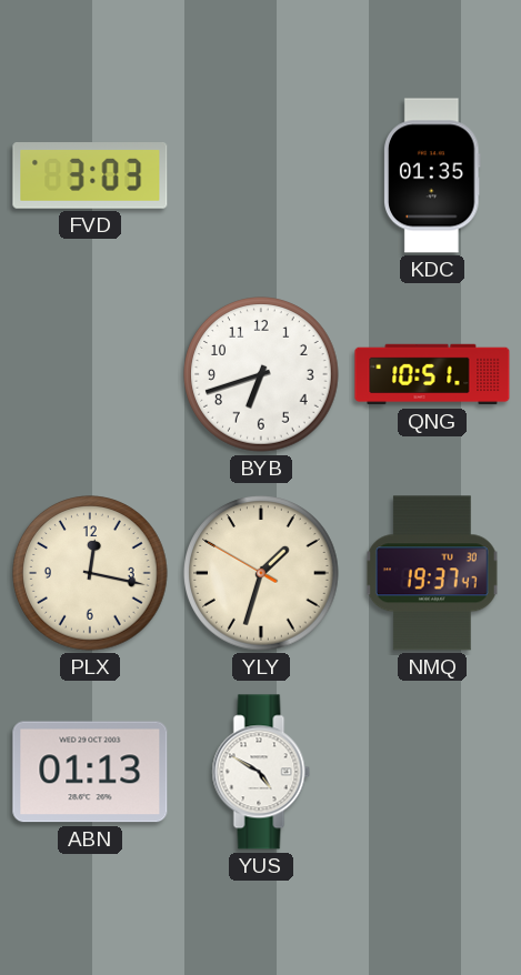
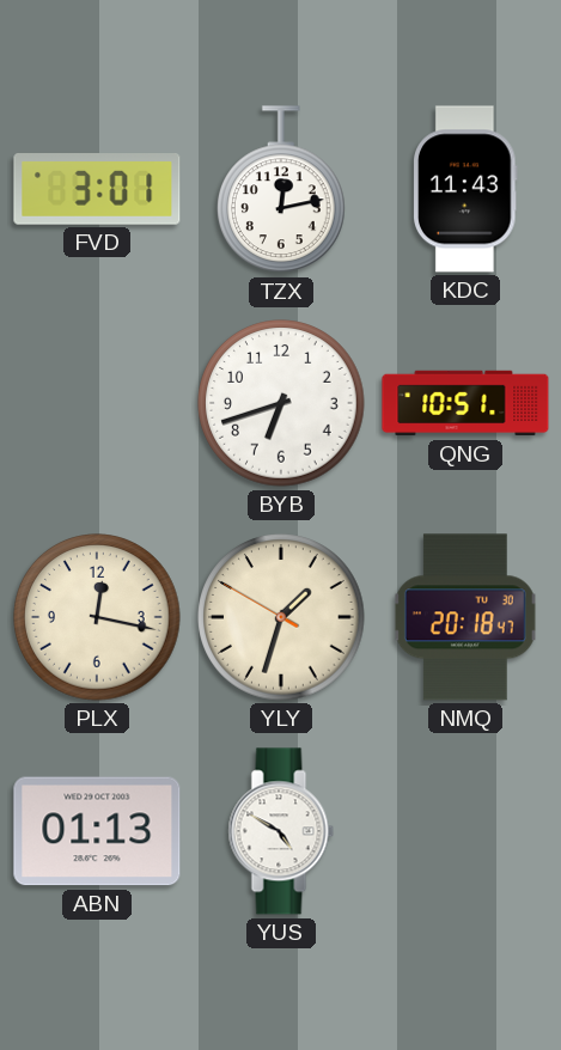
FVD: 3:03 -> 3:01
TZX: none -> 12:13
KDC: 01:35 -> 11:43
NMQ: 19:37 -> 20:18
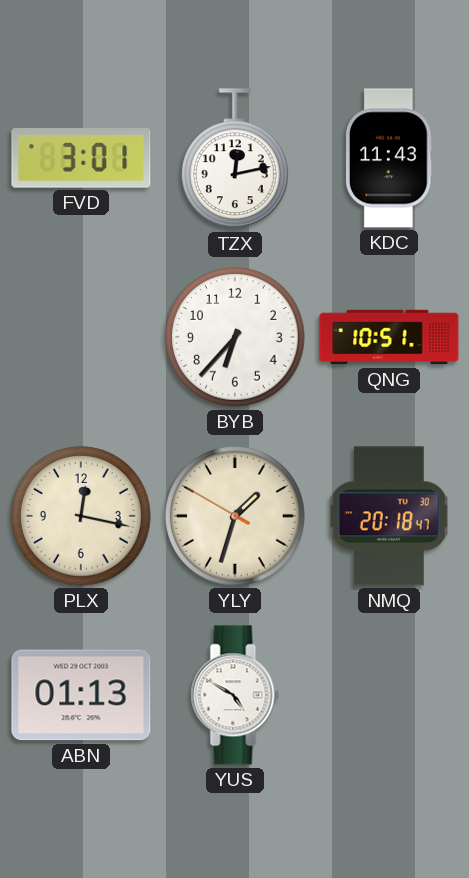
BYB: 6:42 -> 6:37
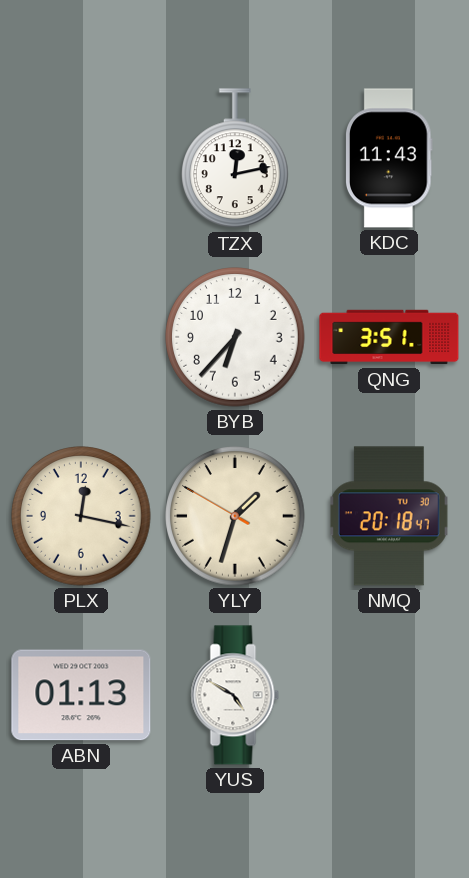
FVD: 3:01 -> none
QNG: 10:51 -> 3:51
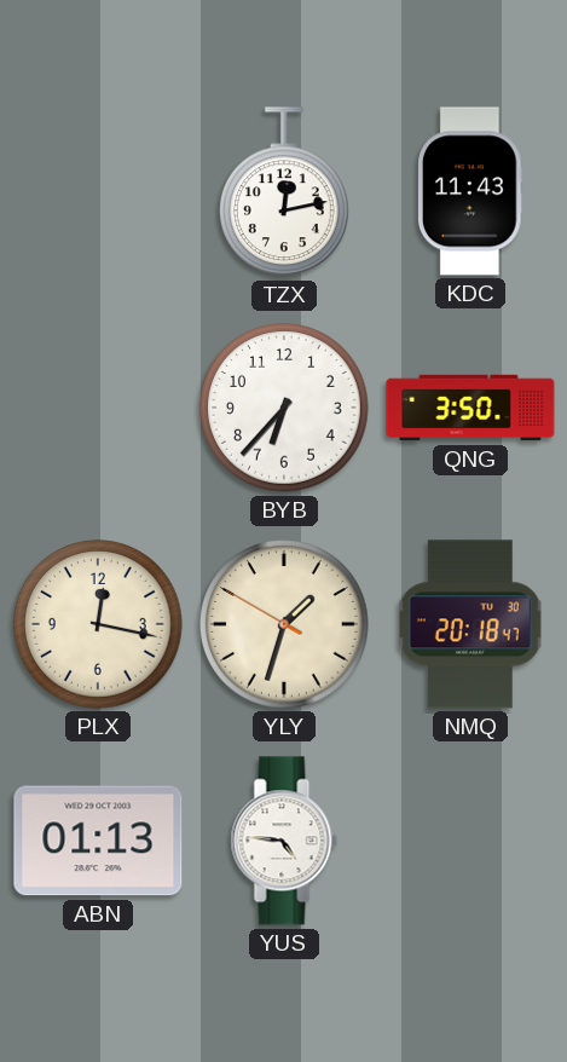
QNG: 3:51 -> 3:50
YUS: 4:50 -> 4:46
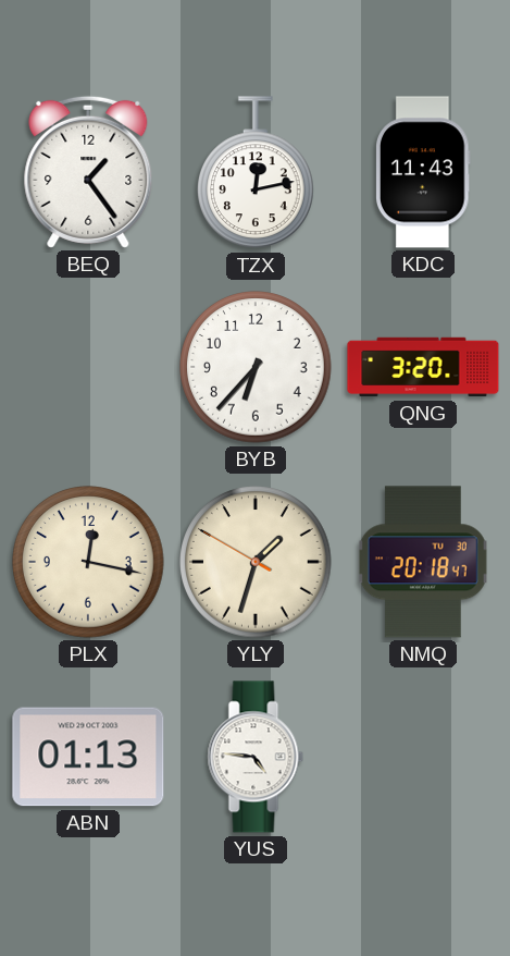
BEQ: none -> 1:24
QNG: 3:50 -> 3:20
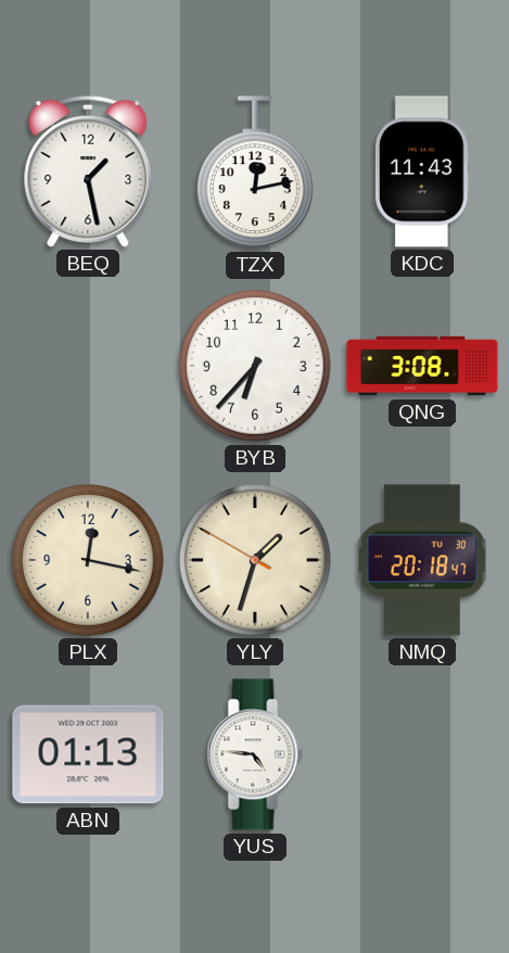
BEQ: 1:24 -> 1:28
QNG: 3:20 -> 3:08
